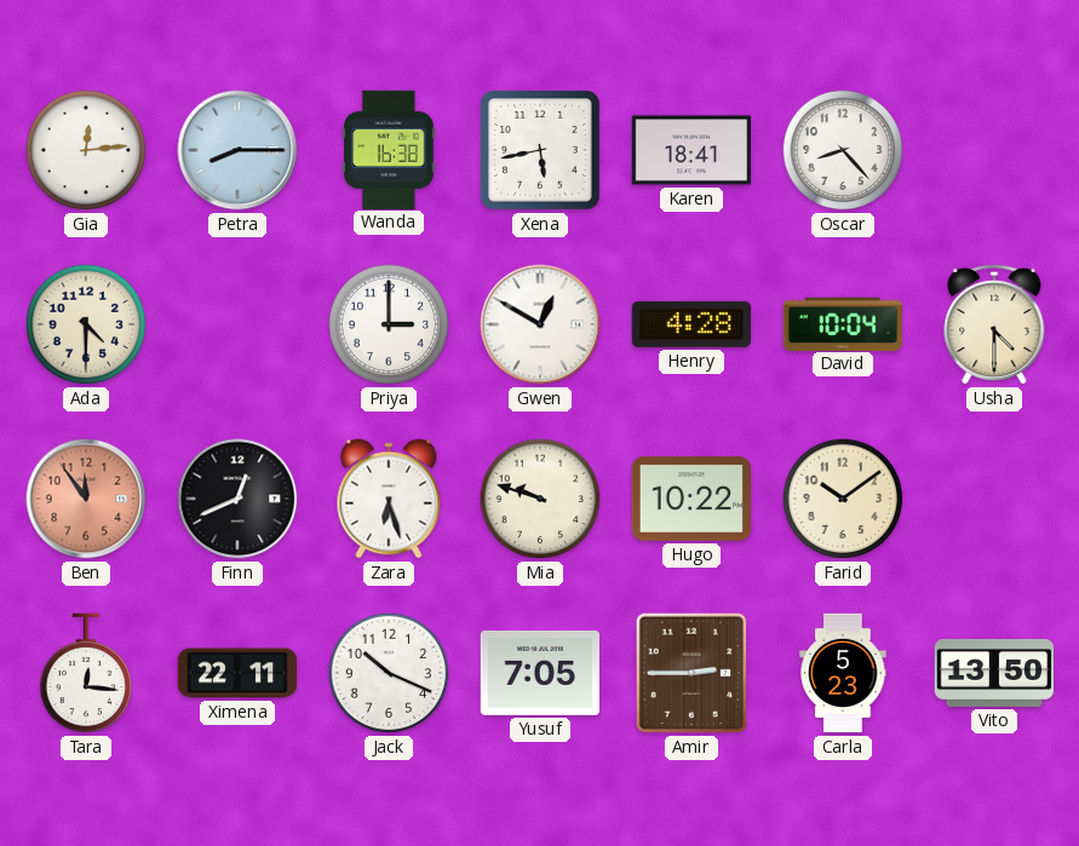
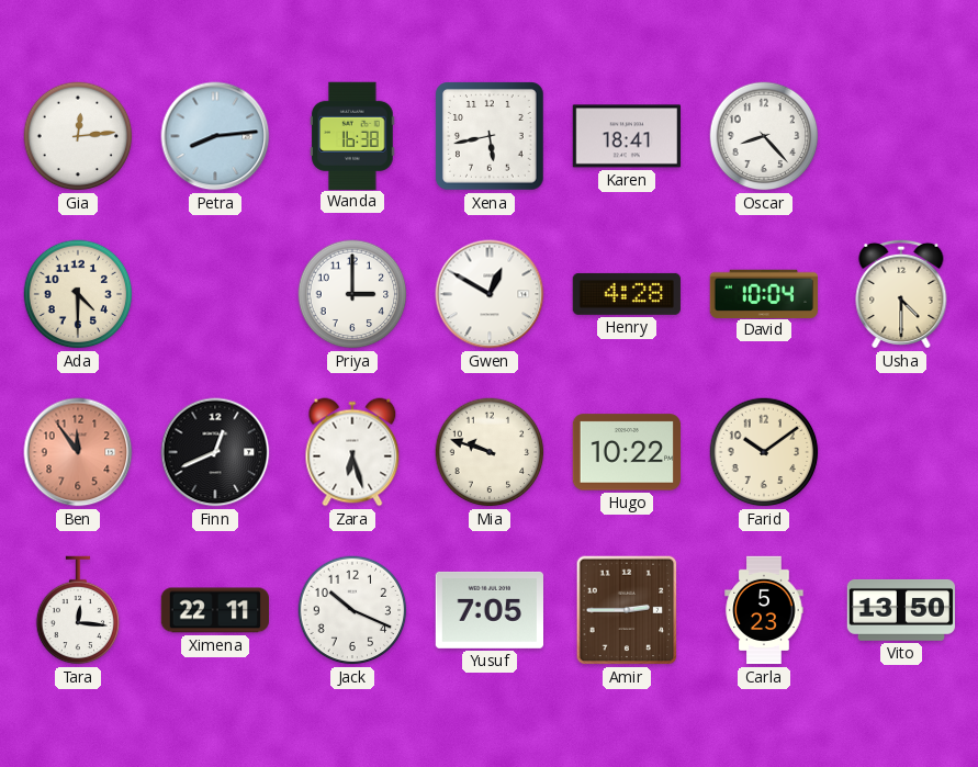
Petra: 8:15 -> 8:14
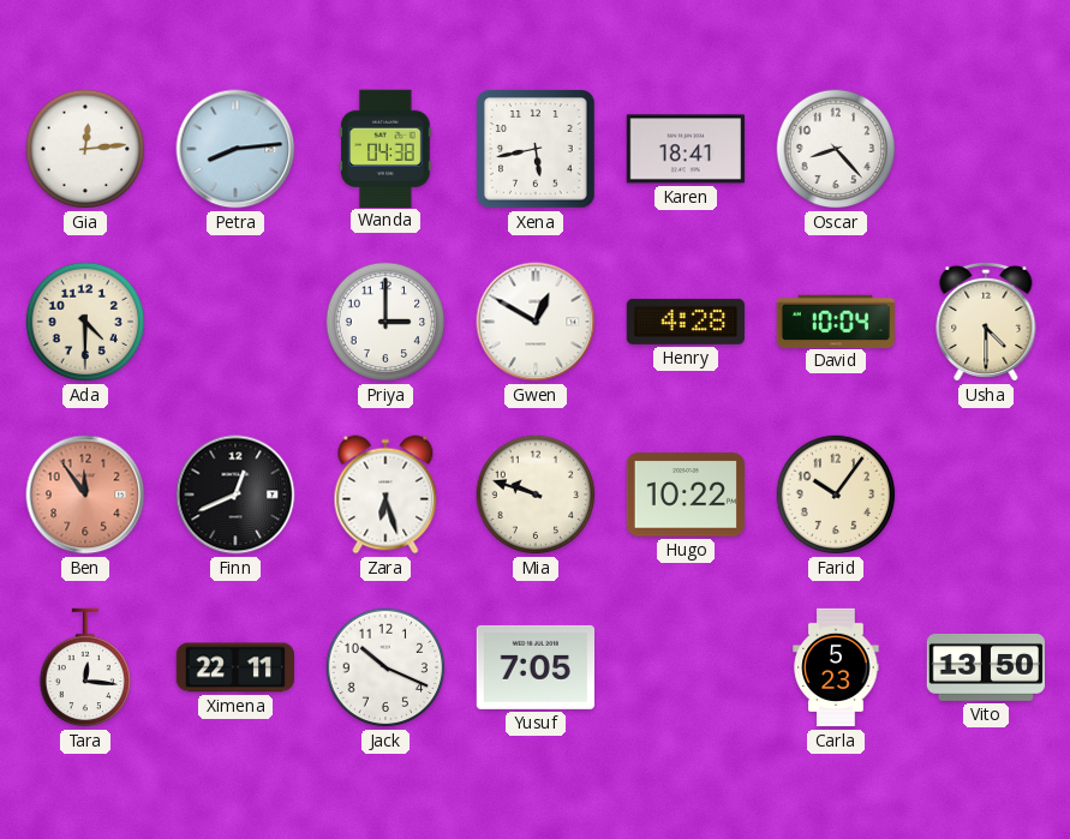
Wanda: 16:38 -> 04:38
Farid: 10:09 -> 10:06
Amir: 2:45 -> none
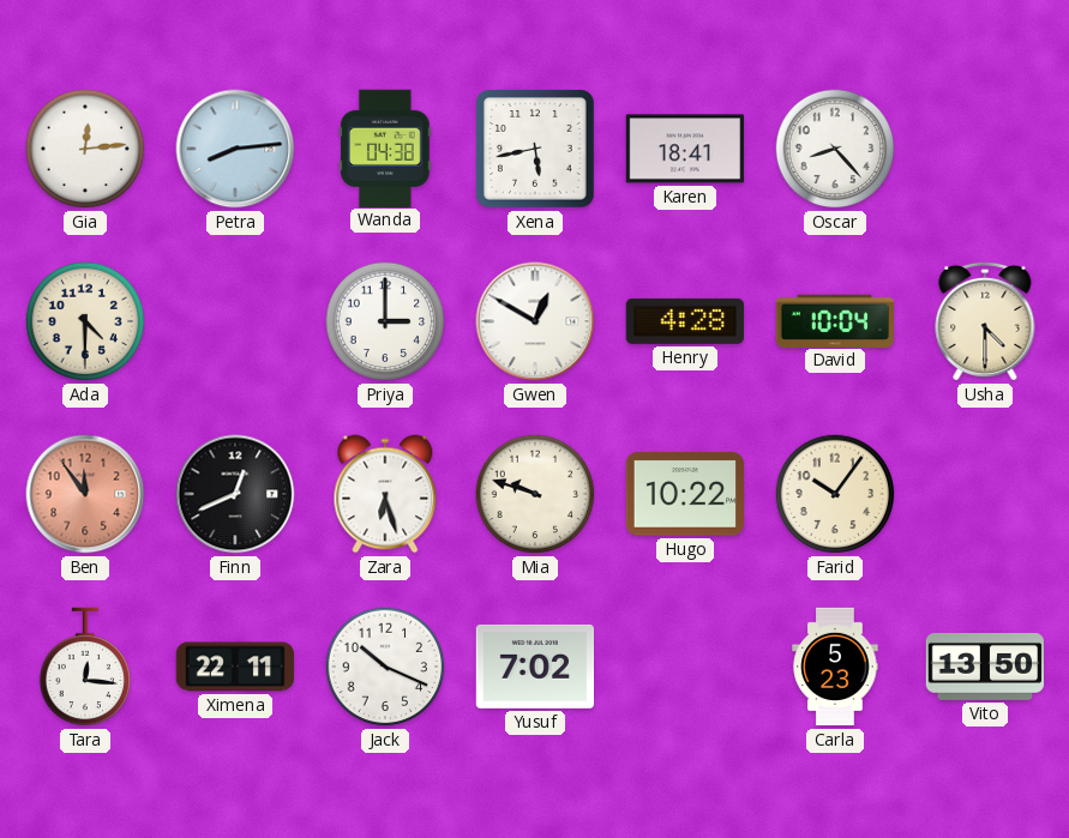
Yusuf: 7:05 -> 7:02
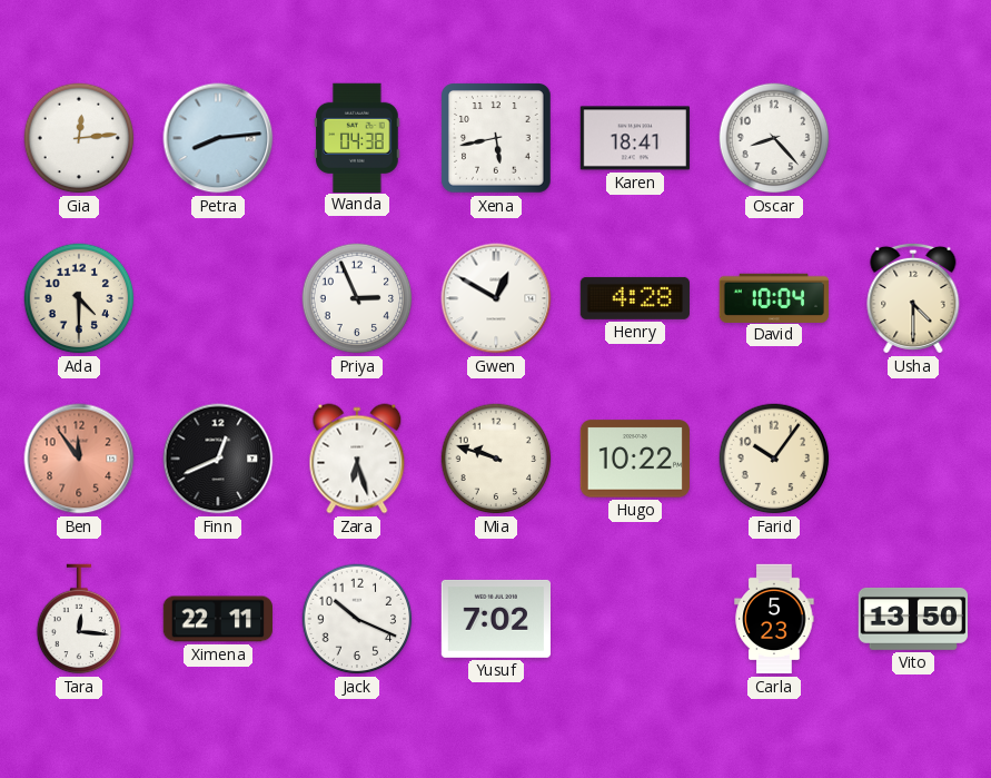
Priya: 3:00 -> 2:56
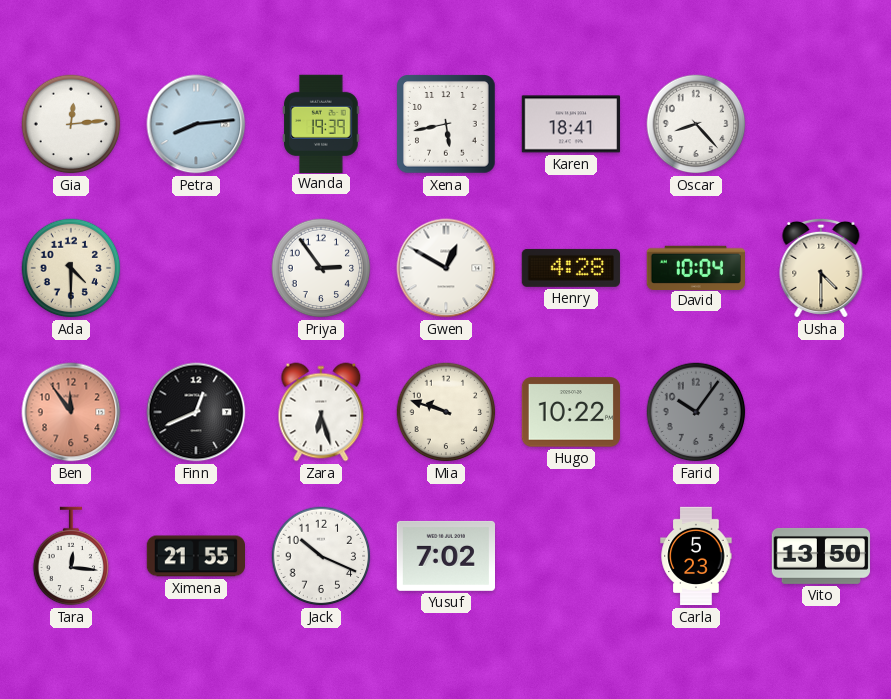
Wanda: 04:38 -> 19:39
Priya: 2:56 -> 2:54
Farid dial: cream -> grey
Ximena: 22:11 -> 21:55
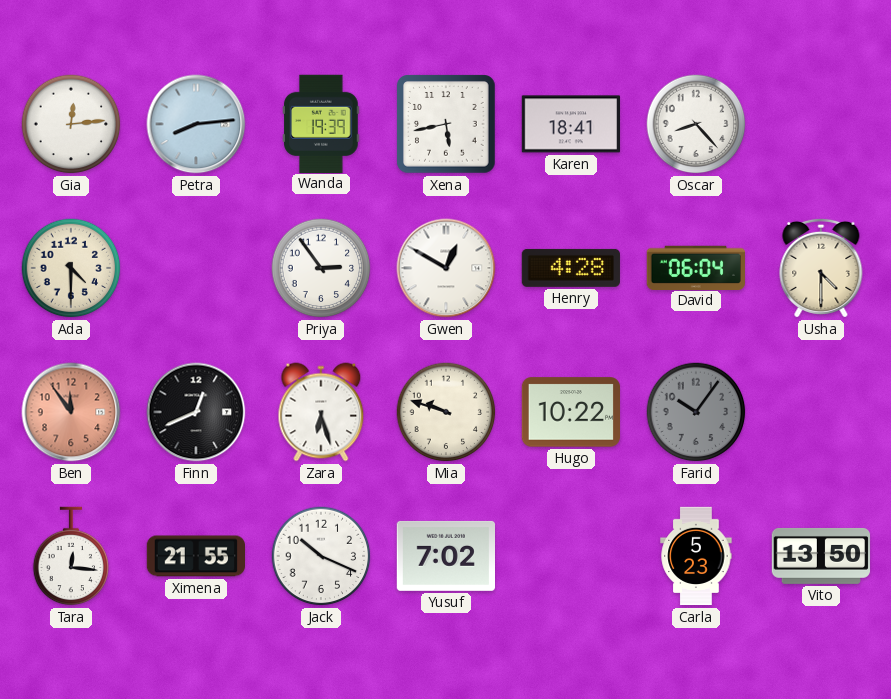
David: 10:04 -> 06:04
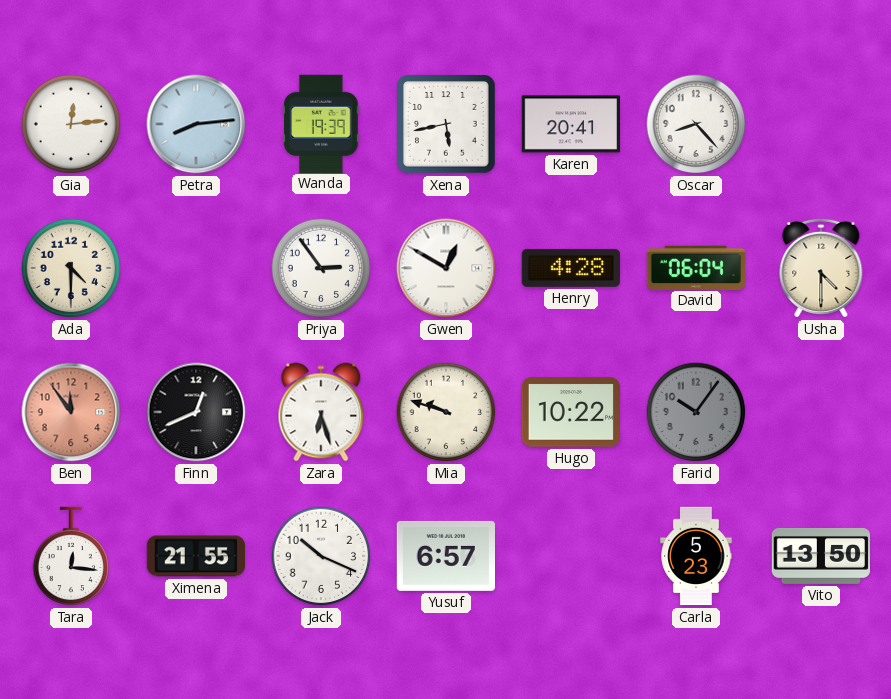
Karen: 18:41 -> 20:41
Yusuf: 7:02 -> 6:57
